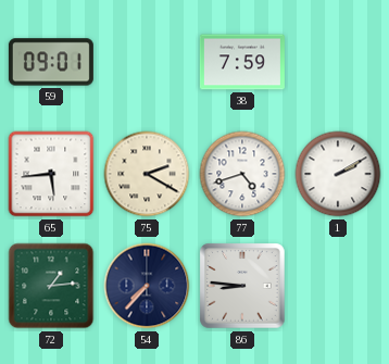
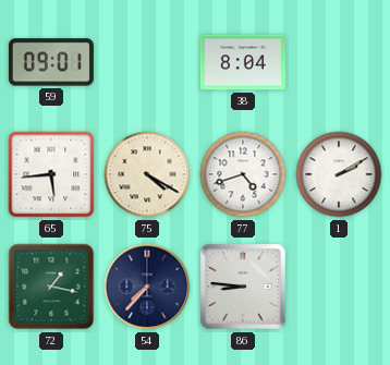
38: 7:59 -> 8:04
75: 2:20 -> 4:20
72: 1:14 -> 1:17
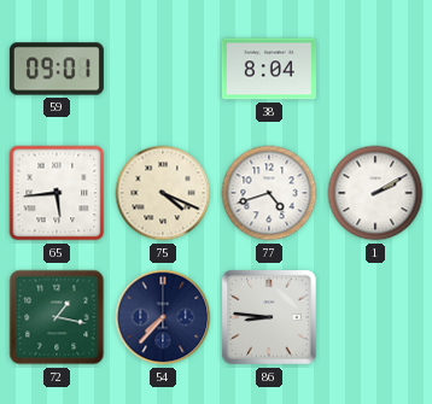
75: 4:20 -> 4:19
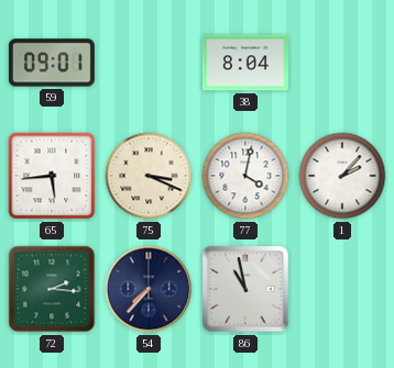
75: 4:19 -> 3:19
77: 4:42 -> 4:02
1: 2:10 -> 2:07
72: 1:17 -> 2:16
86: 8:46 -> 10:58
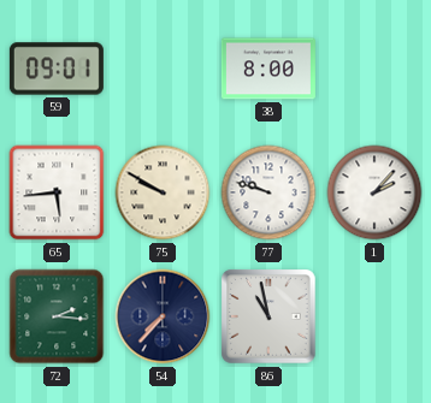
38: 8:04 -> 8:00
75: 3:19 -> 9:50
77: 4:02 -> 9:48
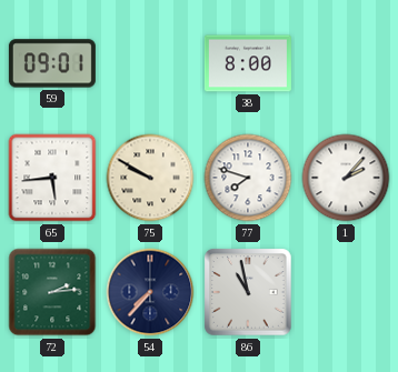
77: 9:48 -> 7:48
72: 2:16 -> 2:14
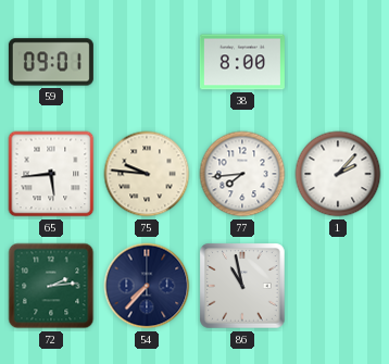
75: 9:50 -> 9:46
77: 7:48 -> 7:44
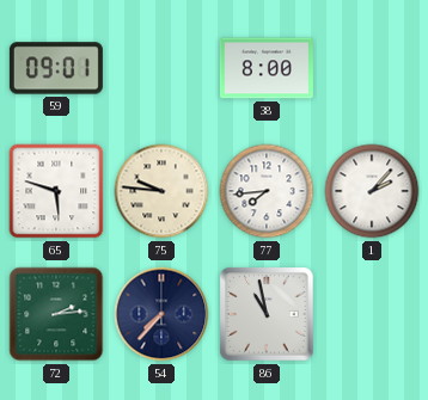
65: 5:44 -> 5:48
